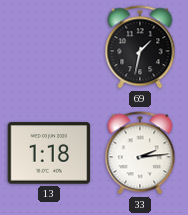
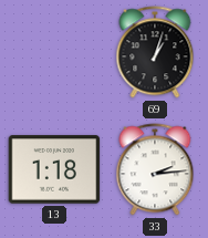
69: 1:32 -> 1:03
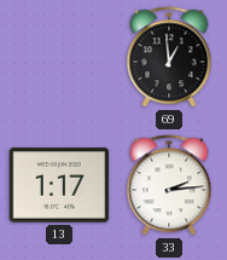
69: 1:03 -> 12:59
13: 1:18 -> 1:17
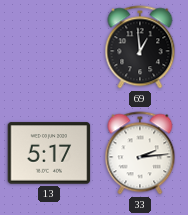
13: 1:17 -> 5:17
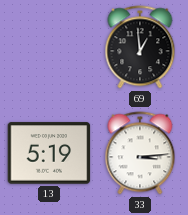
13: 5:17 -> 5:19
33: 2:14 -> 3:14
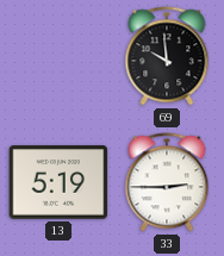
69: 12:59 -> 9:59
33: 3:14 -> 2:45
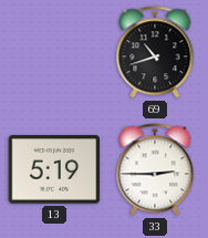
69: 9:59 -> 10:42
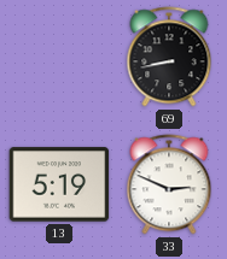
69: 10:42 -> 8:43
33: 2:45 -> 2:49
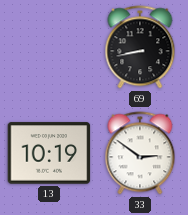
13: 5:19 -> 10:19
33: 2:49 -> 2:51
